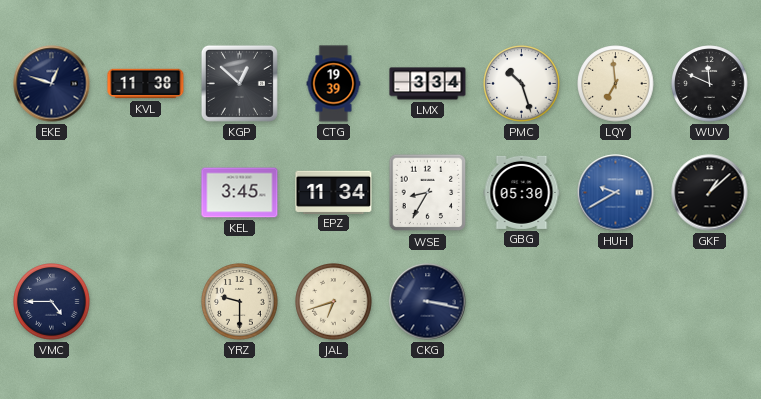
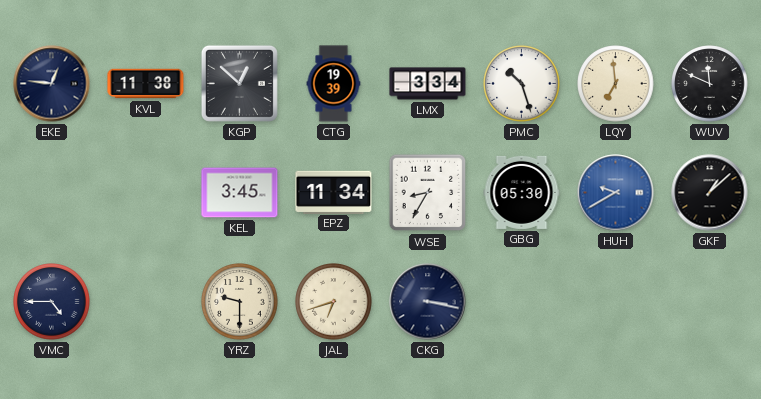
EKE: 12:48 -> 12:46
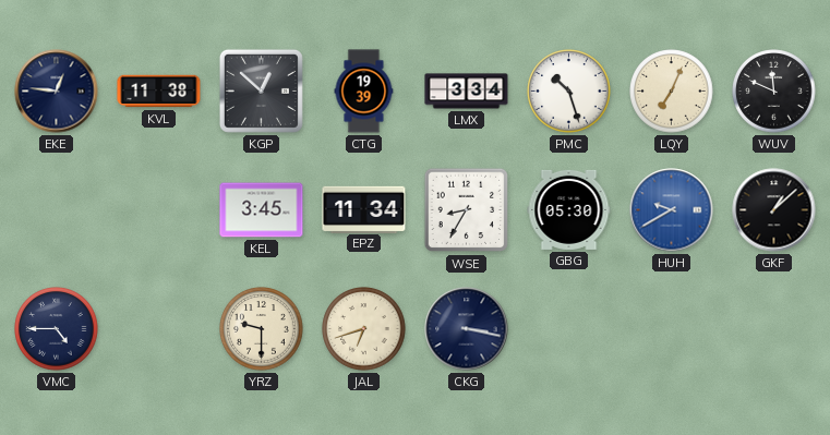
LQY: 6:59 -> 7:04
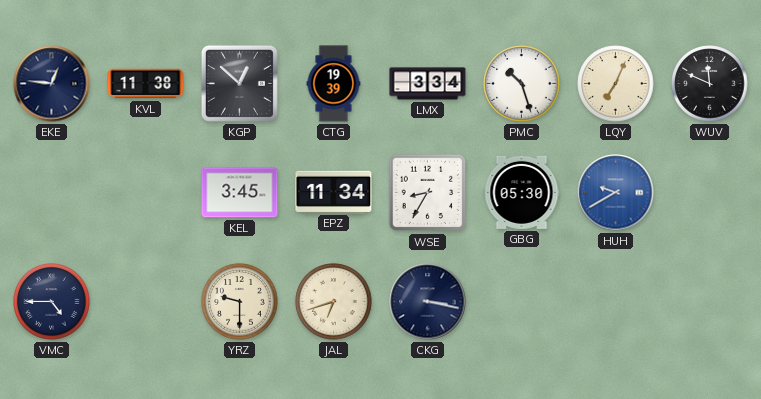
GKF: 1:08 -> none
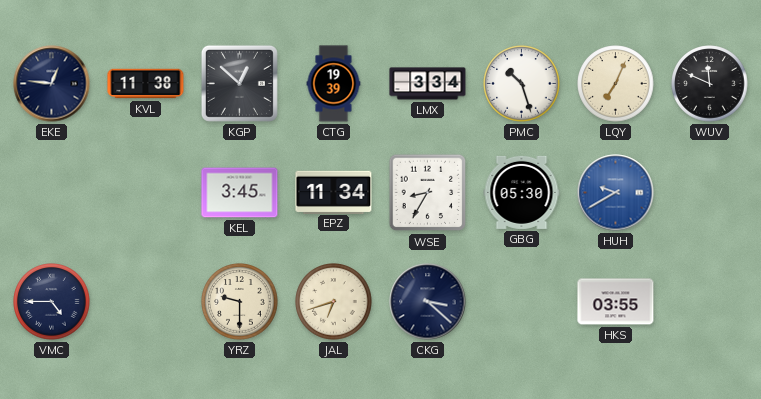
CKG: 3:17 -> 3:22
HKS: none -> 03:55
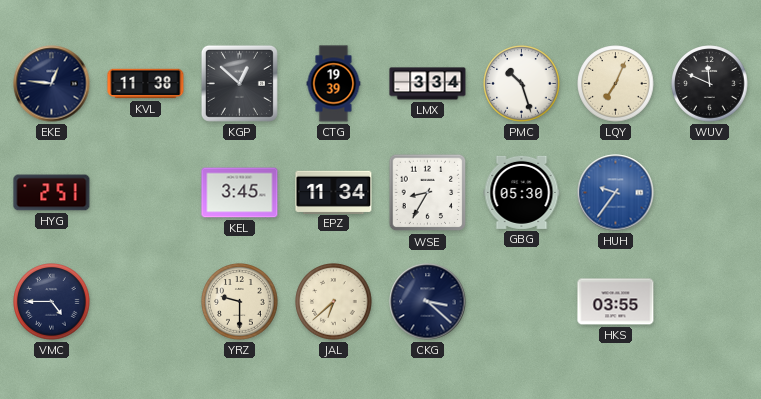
HYG: none -> 2:51
HUH: 9:40 -> 9:36
JAL: 6:42 -> 6:38
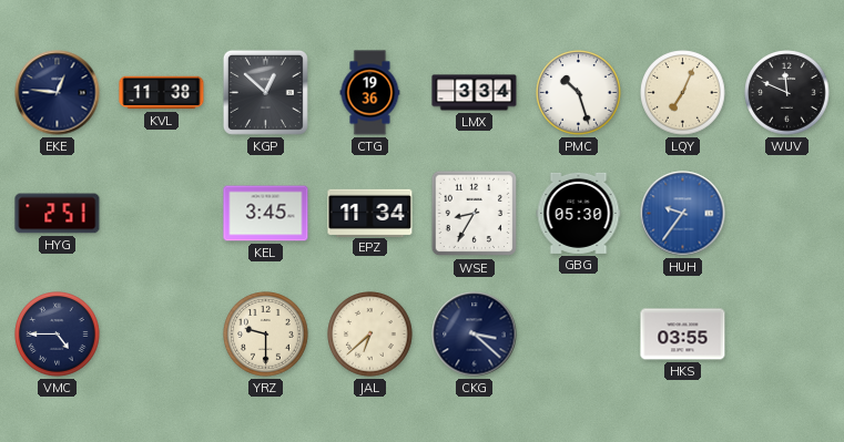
CTG: 19:39 -> 19:36
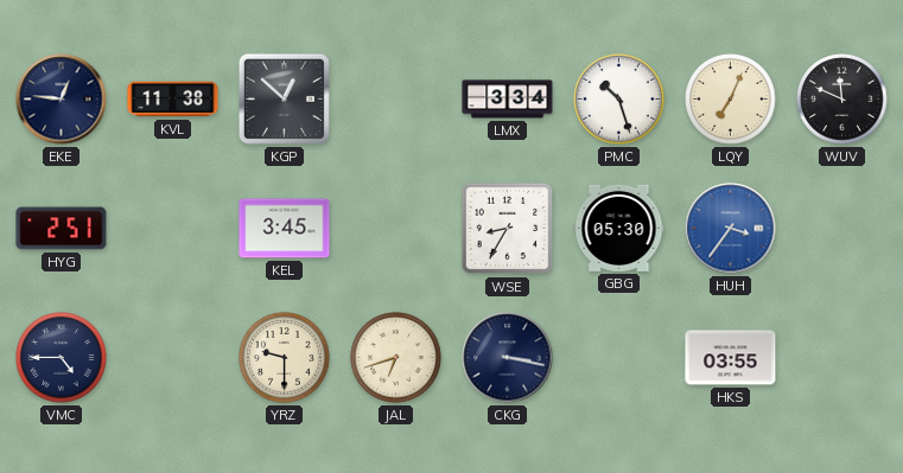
CTG: 19:36 -> none
EPZ: 11:34 -> none
HUH: 9:36 -> 3:36
JAL: 6:38 -> 6:42
CKG: 3:22 -> 3:17
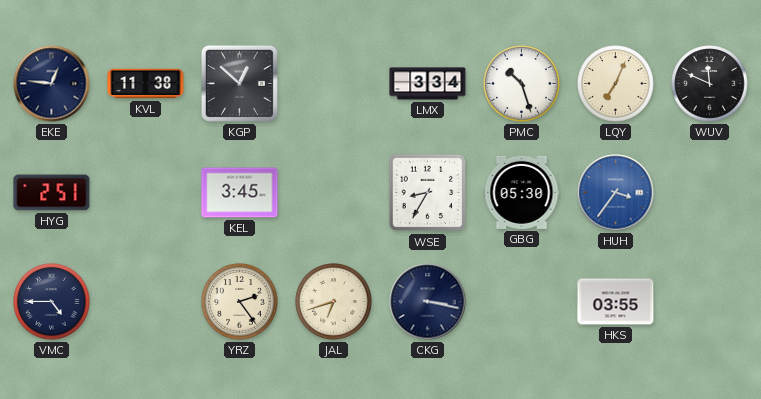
YRZ: 9:30 -> 2:24
